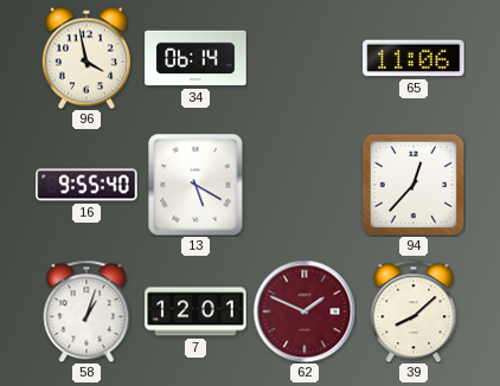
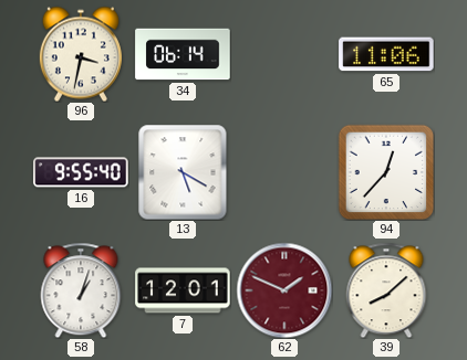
96: 3:58 -> 3:32
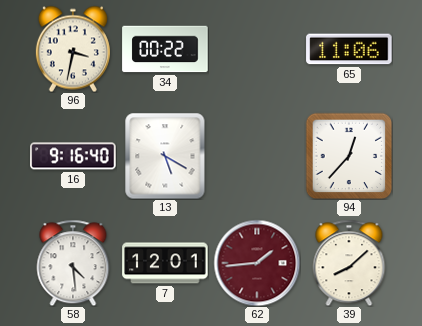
34: 06:14 -> 00:22
16: 9:55 -> 9:16
58: 1:03 -> 4:29
62: 1:49 -> 1:44
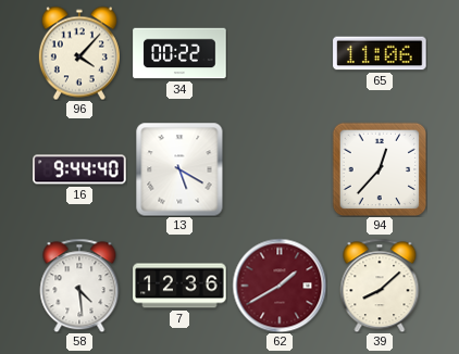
96: 3:32 -> 4:07
16: 9:16 -> 9:44
7: 12:01 -> 12:36
62: 1:44 -> 1:40
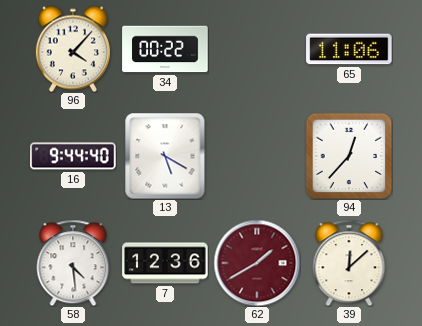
39: 8:08 -> 12:08
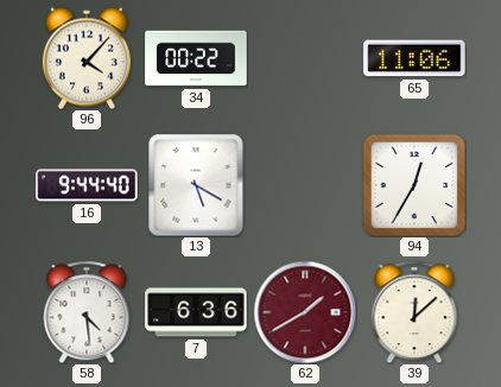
94: 12:37 -> 12:35
7: 12:36 -> 6:36
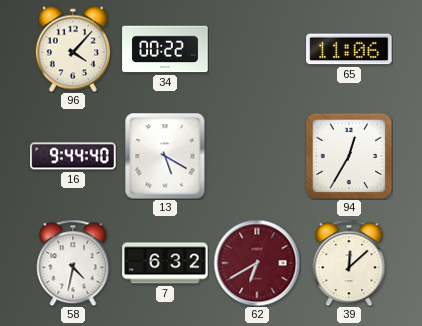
58: 4:29 -> 4:32
7: 6:36 -> 6:32
62: 1:40 -> 6:40
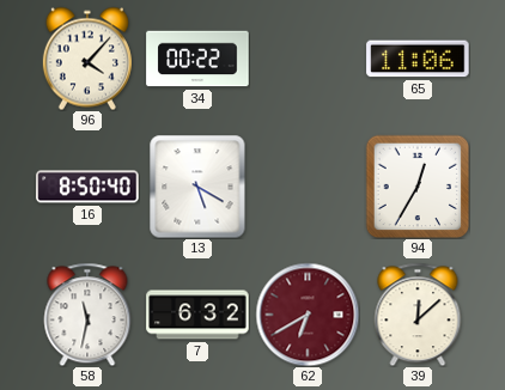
16: 9:44 -> 8:50
58: 4:32 -> 11:32
